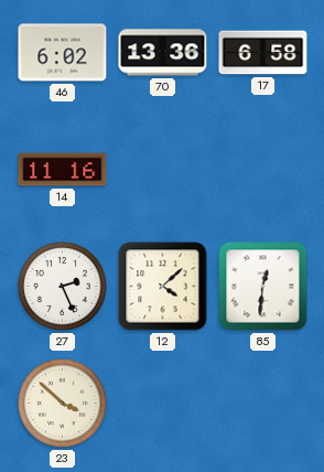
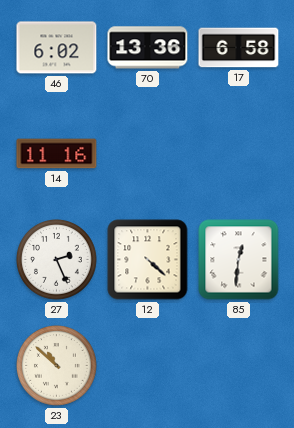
12: 4:08 -> 4:22
23: 3:52 -> 10:52
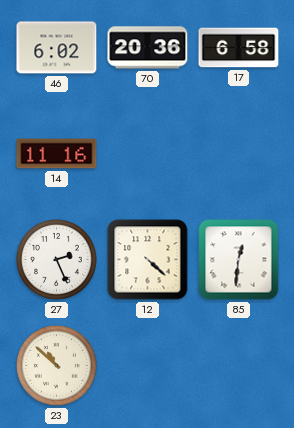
70: 13:36 -> 20:36
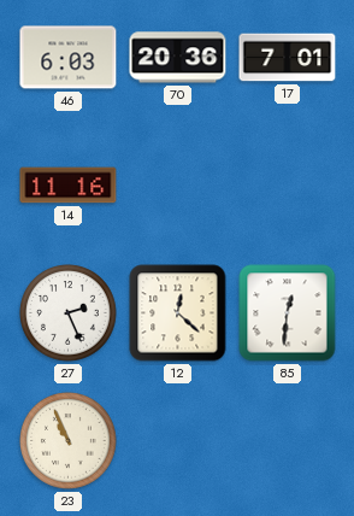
46: 6:02 -> 6:03
17: 6:58 -> 7:01
12: 4:22 -> 12:22
23: 10:52 -> 10:56
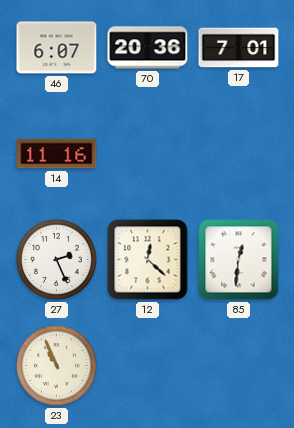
46: 6:03 -> 6:07
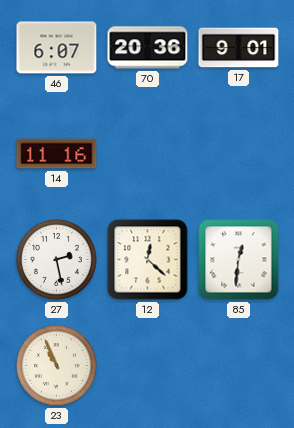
17: 7:01 -> 9:01
27: 2:26 -> 2:28
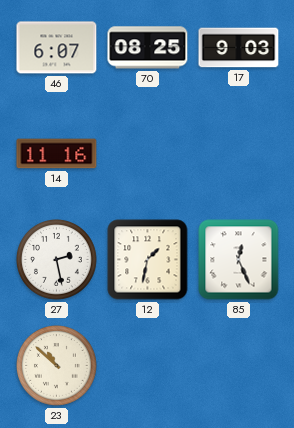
70: 20:36 -> 08:25
17: 9:01 -> 9:03
12: 12:22 -> 1:32
85: 12:31 -> 12:26
23: 10:56 -> 10:52
